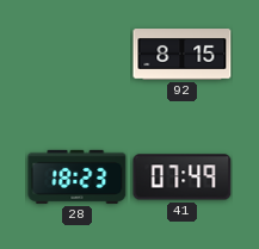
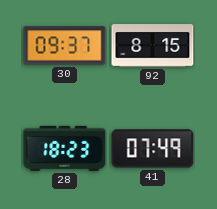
30: none -> 09:37
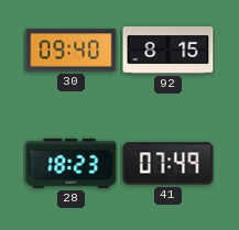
30: 09:37 -> 09:40
